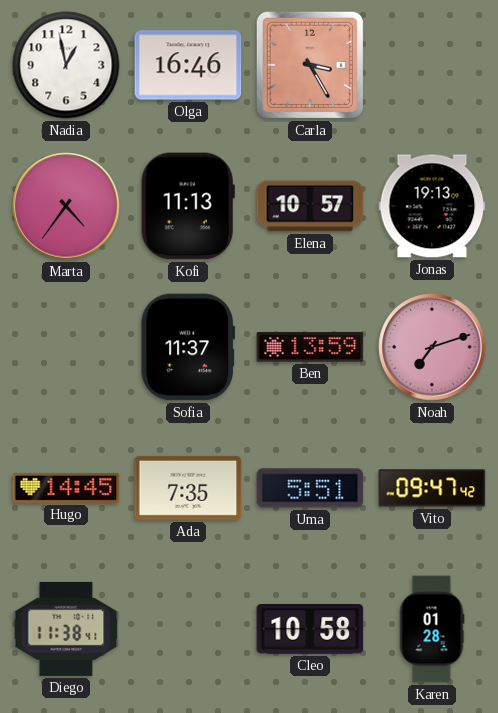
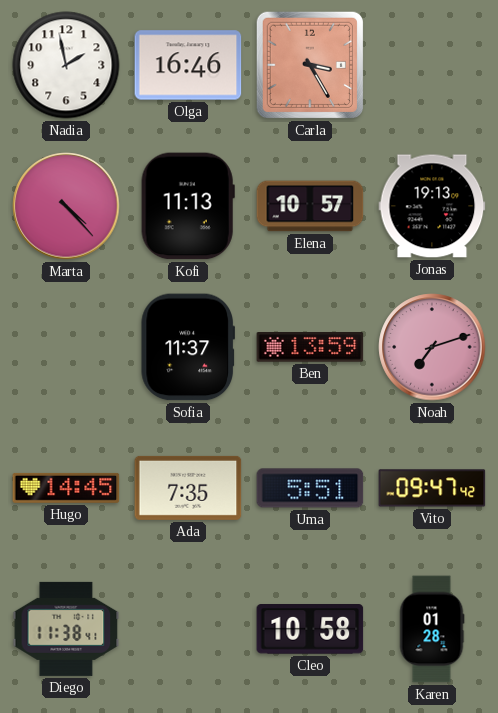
Nadia: 12:58 -> 1:58
Marta: 4:36 -> 4:23
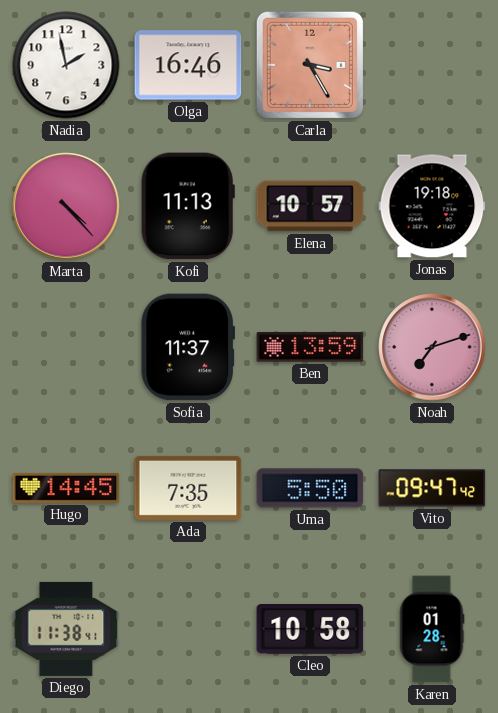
Jonas: 19:13 -> 19:18
Uma: 5:51 -> 5:50
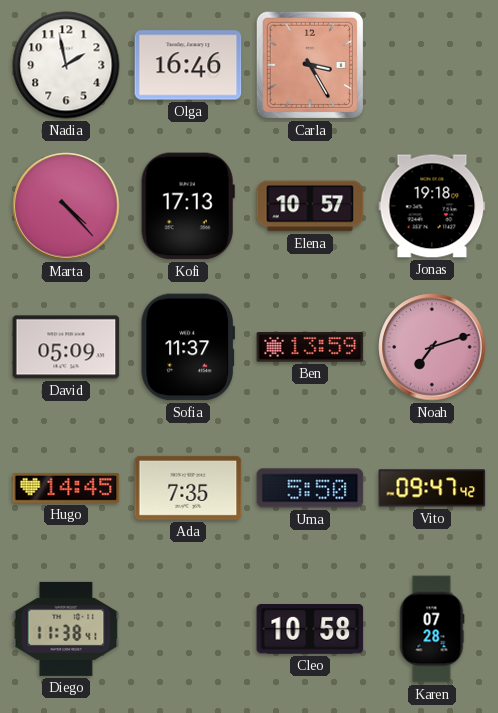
Kofi: 11:13 -> 17:13
David: none -> 05:09
Karen: 01:28 -> 07:28
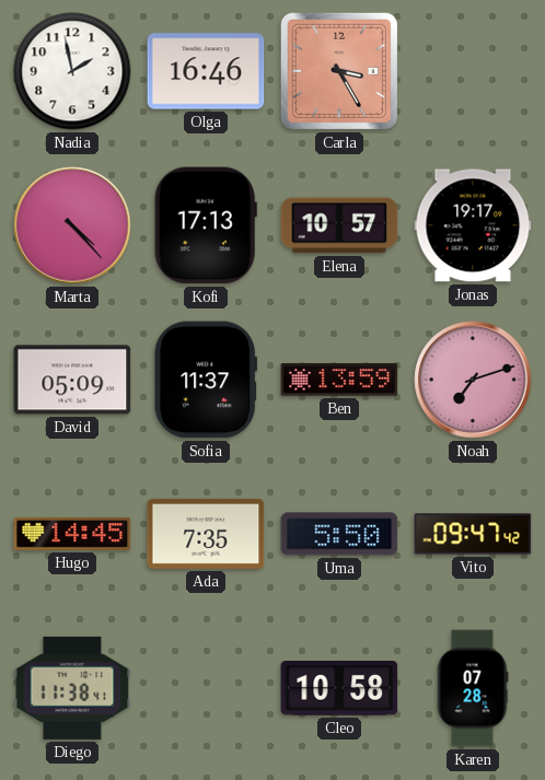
Jonas: 19:18 -> 19:17
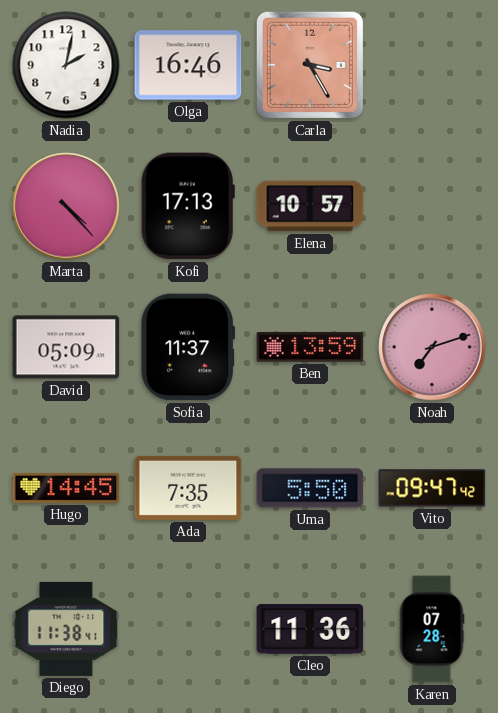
Nadia: 1:58 -> 2:02
Jonas: 19:17 -> none
Cleo: 10:58 -> 11:36
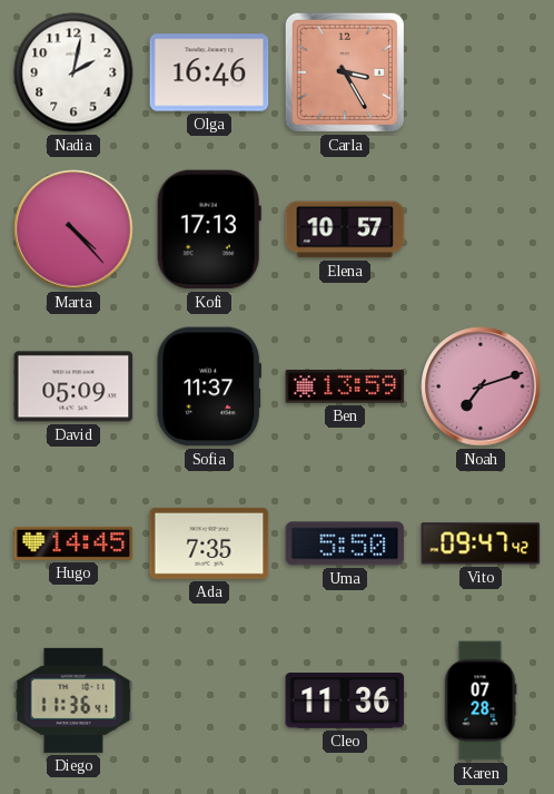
Diego: 11:38 -> 11:36
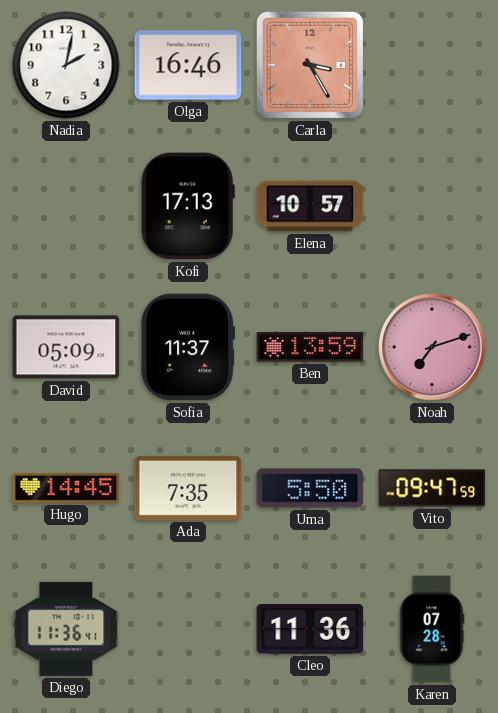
Marta: 4:23 -> none
Vito: 09:47:42 -> 09:47:59
